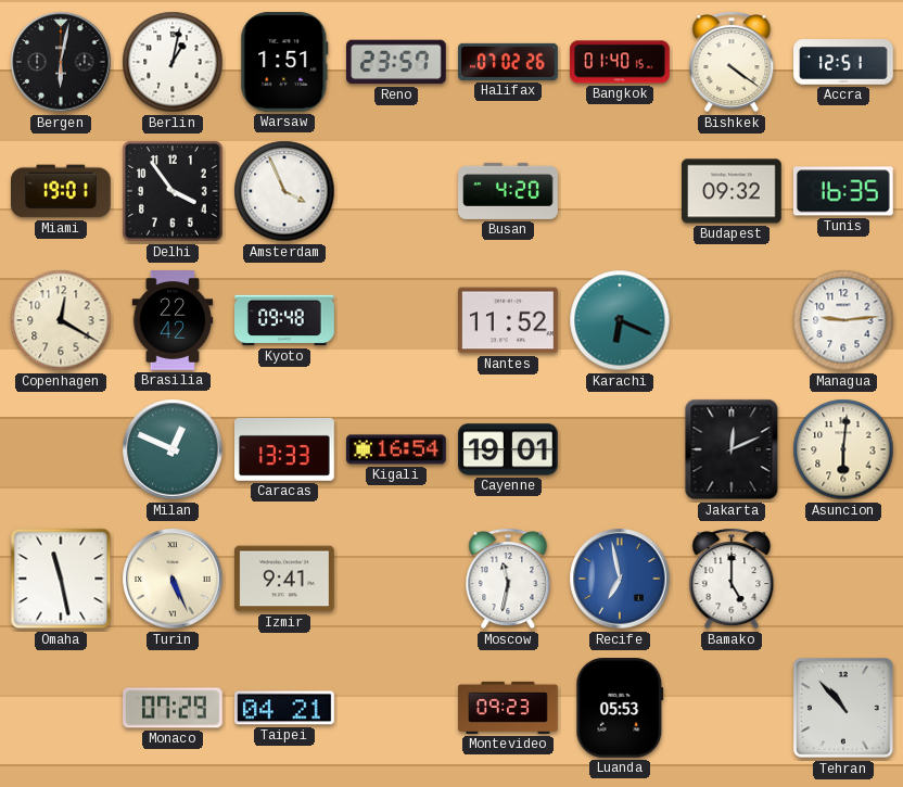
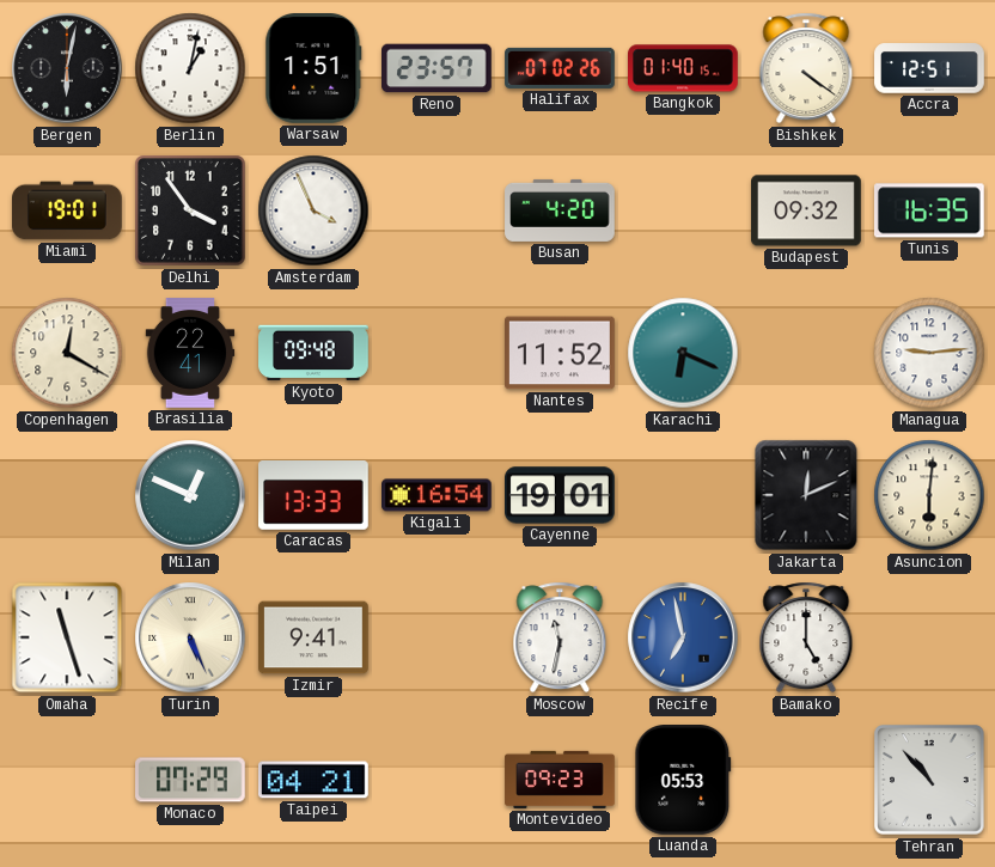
Brasilia: 22:42 -> 22:41
Omaha: 11:28 -> 11:27
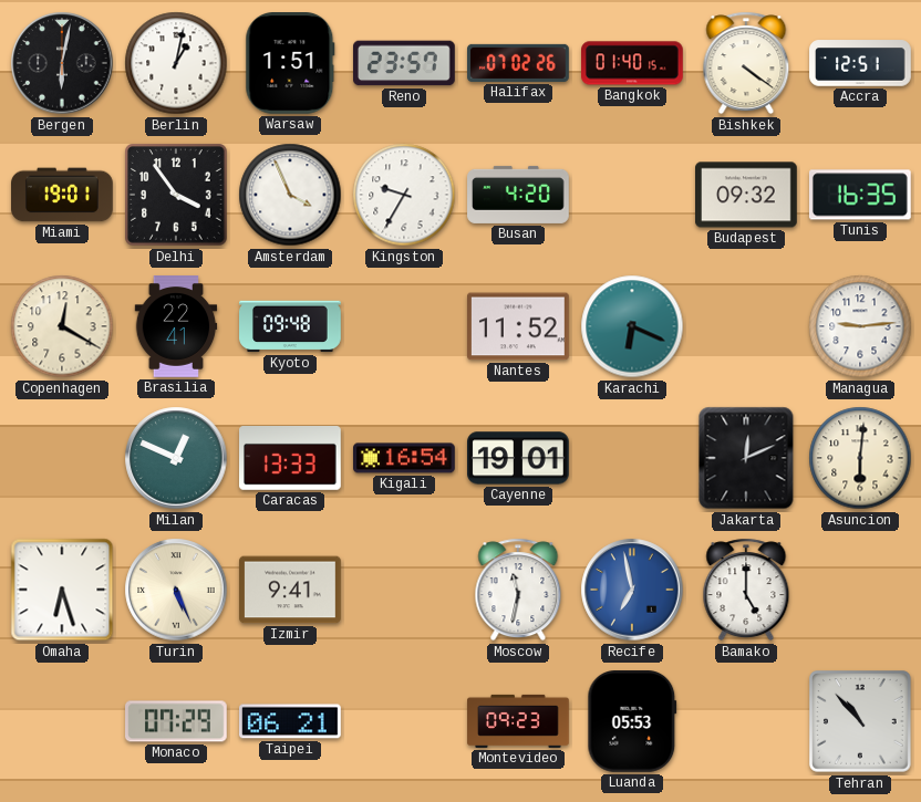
Kingston: none -> 9:35
Omaha: 11:27 -> 6:27
Taipei: 04:21 -> 06:21
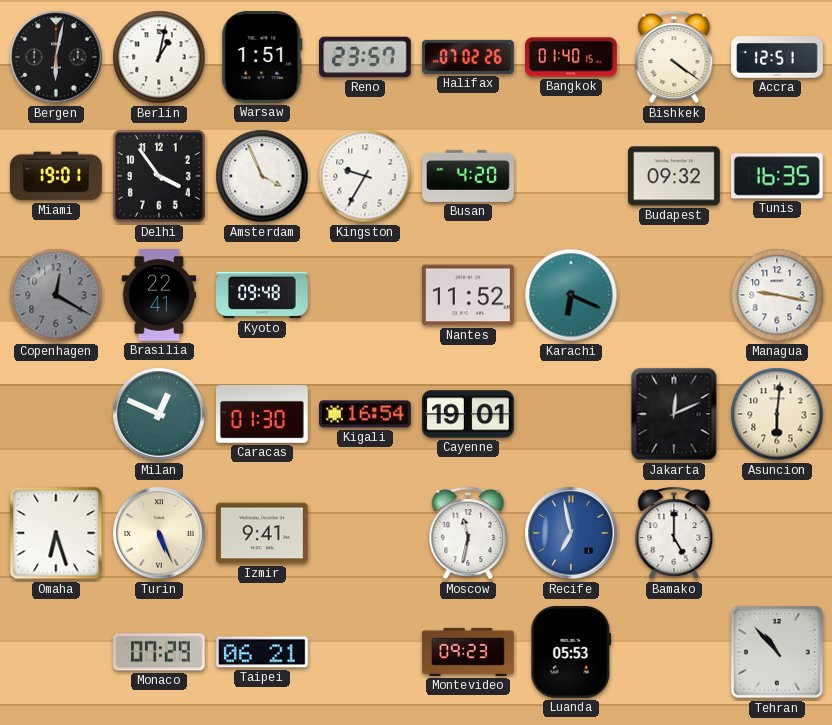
Copenhagen dial: cream -> grey
Managua: 9:14 -> 9:17
Caracas: 13:33 -> 01:30
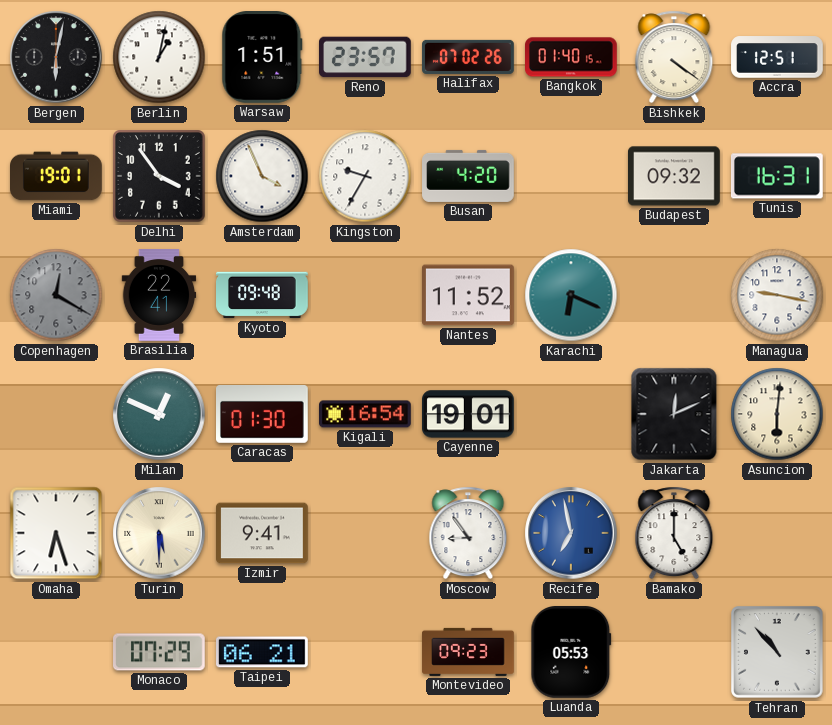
Tunis: 16:35 -> 16:31
Turin: 5:26 -> 5:30
Moscow: 11:32 -> 8:54
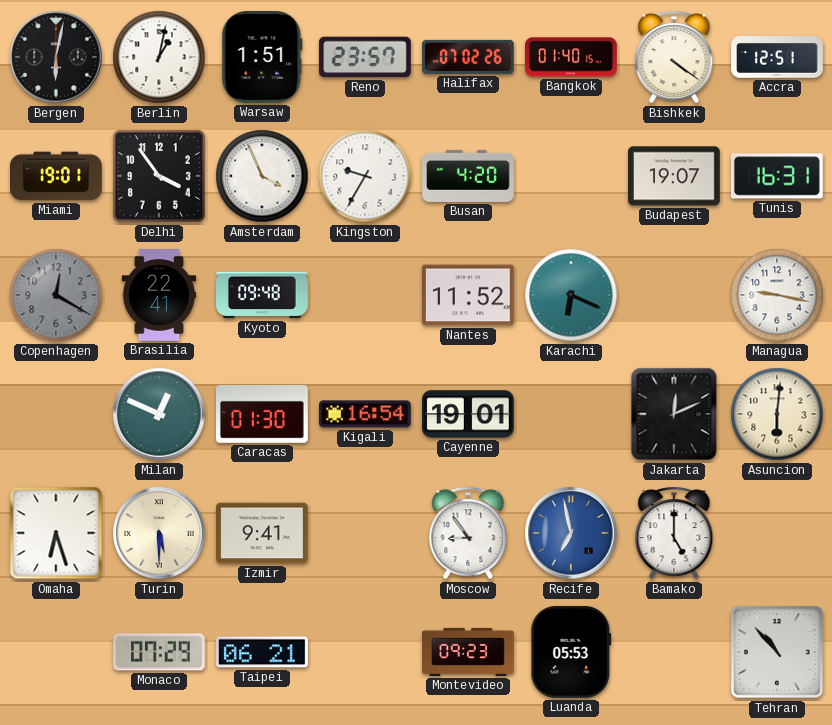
Budapest: 09:32 -> 19:07
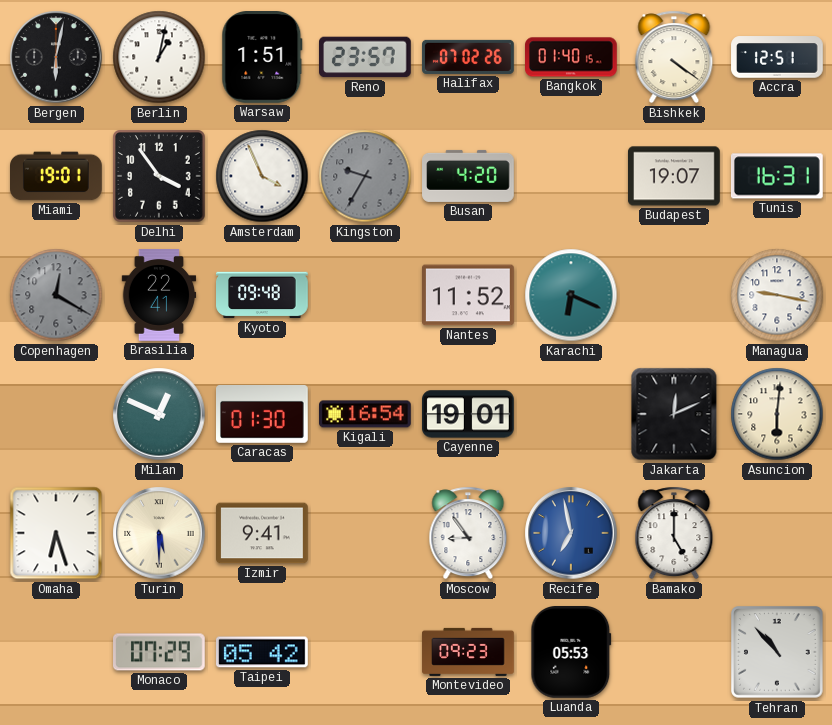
Kingston dial: white -> grey
Taipei: 06:21 -> 05:42
